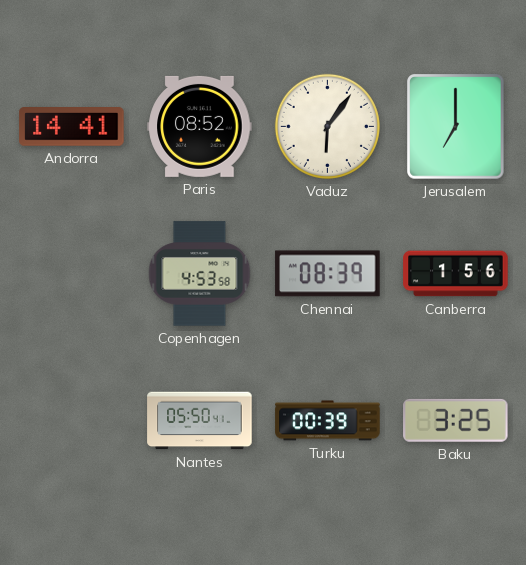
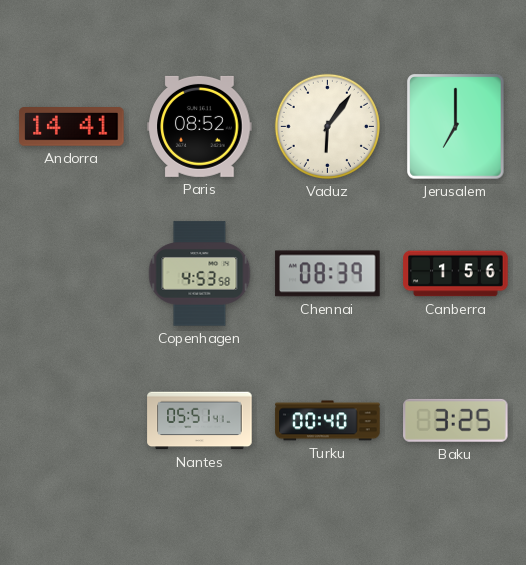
Nantes: 05:50 -> 05:51
Turku: 00:39 -> 00:40
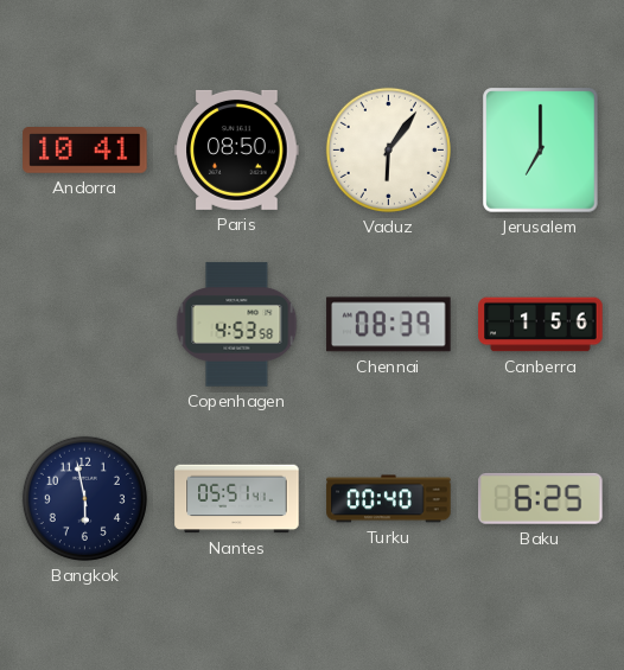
Andorra: 14:41 -> 10:41
Paris: 08:52 -> 08:50
Bangkok: none -> 5:58
Baku: 3:25 -> 6:25
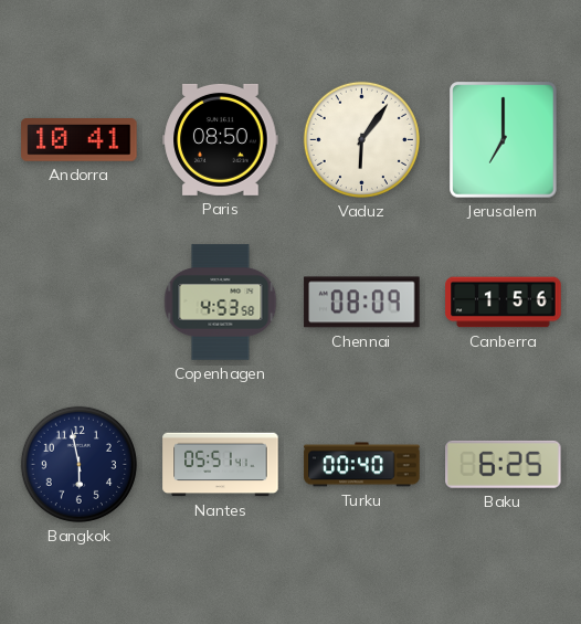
Chennai: 08:39 -> 08:09
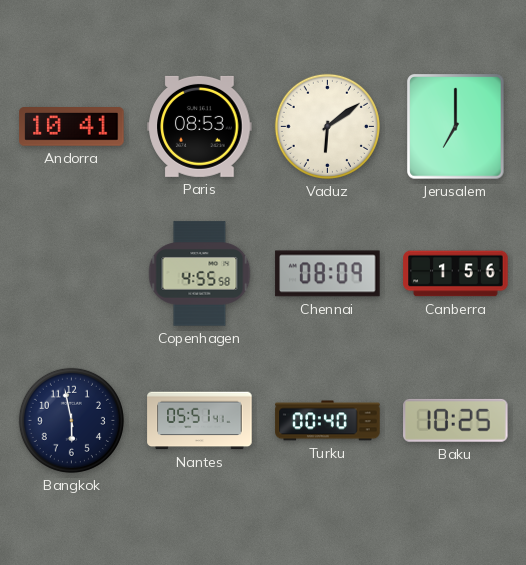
Paris: 08:50 -> 08:53
Vaduz: 6:06 -> 6:09
Copenhagen: 4:53 -> 4:55
Baku: 6:25 -> 10:25
